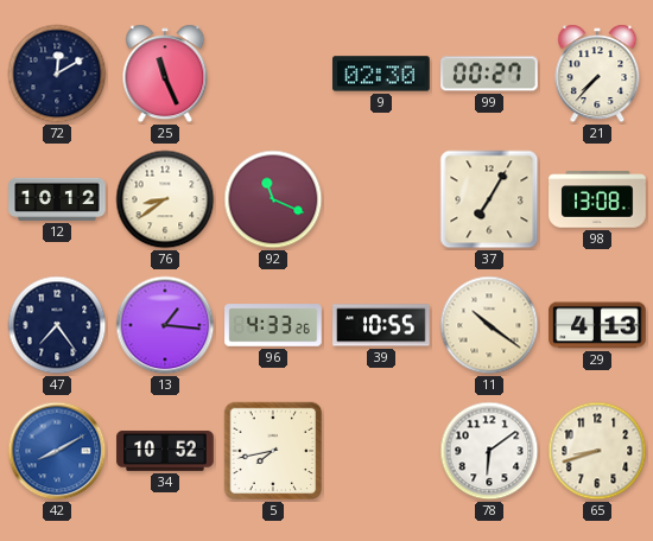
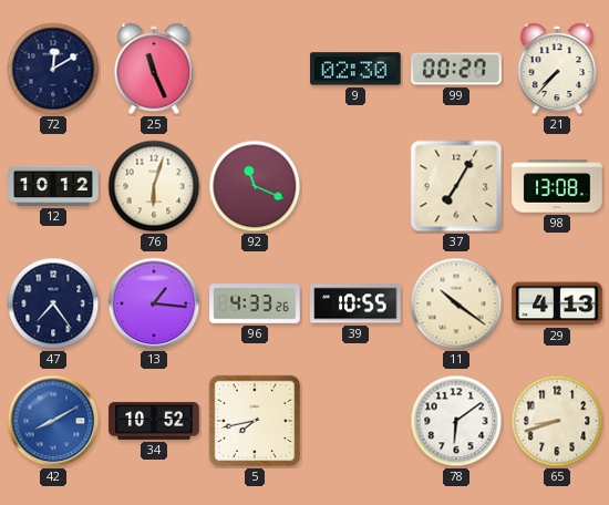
76: 8:39 -> 6:03
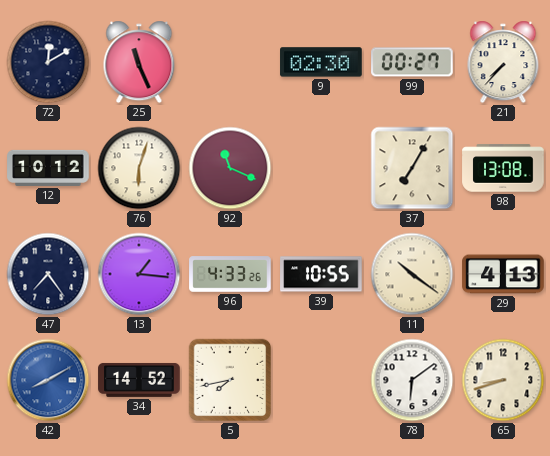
34: 10:52 -> 14:52
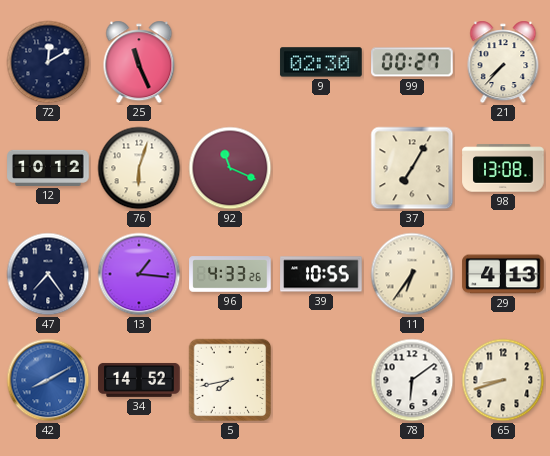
11: 10:21 -> 6:36
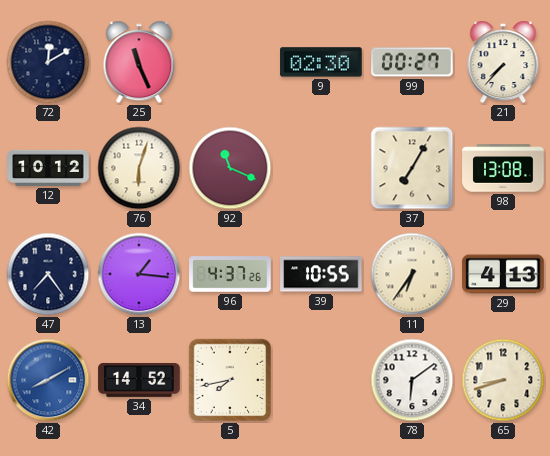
96: 4:33 -> 4:37
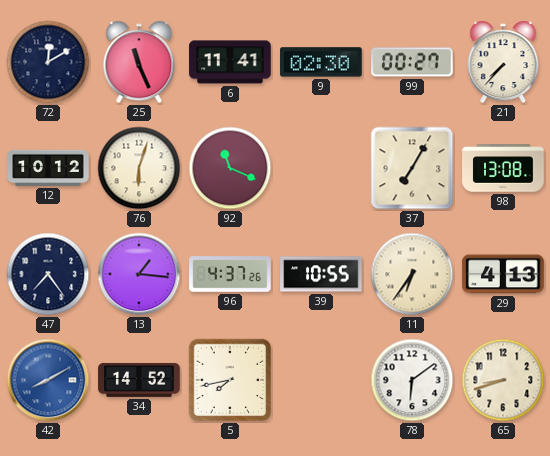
6: none -> 11:41
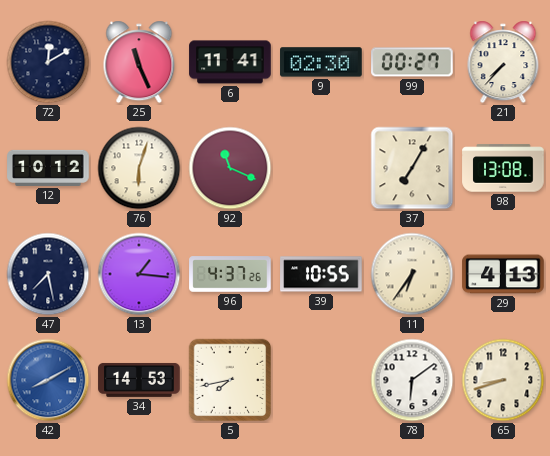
47: 7:24 -> 7:28
34: 14:52 -> 14:53
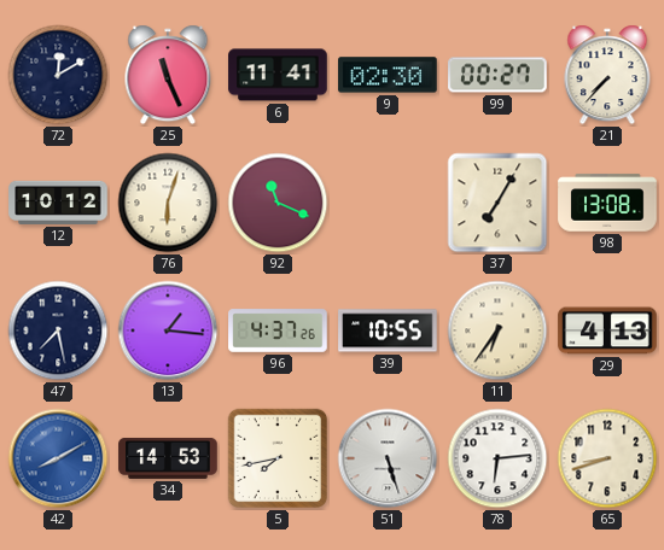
51: none -> 5:27
78: 6:09 -> 6:14
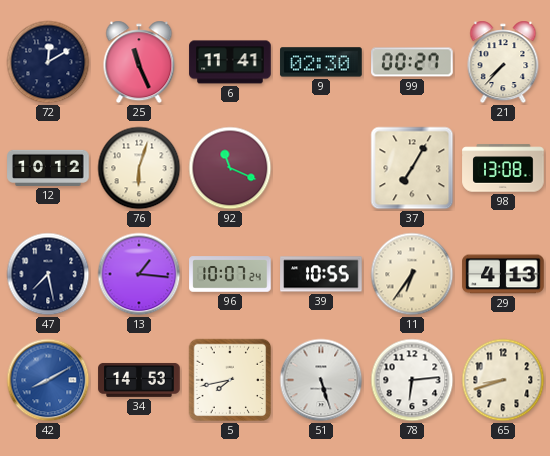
96: 4:37 -> 10:07
